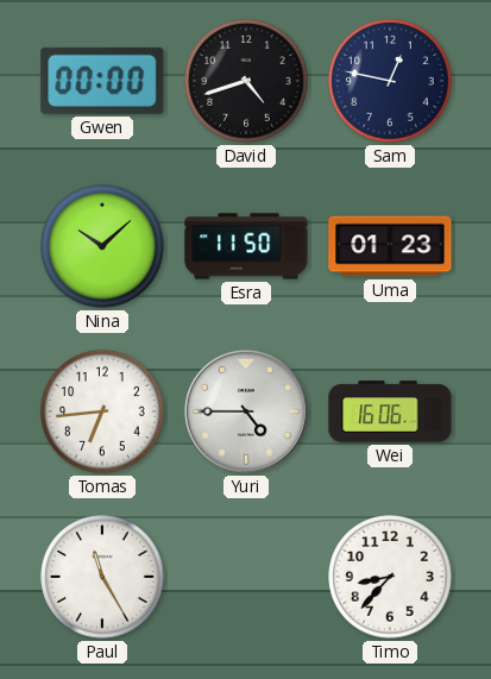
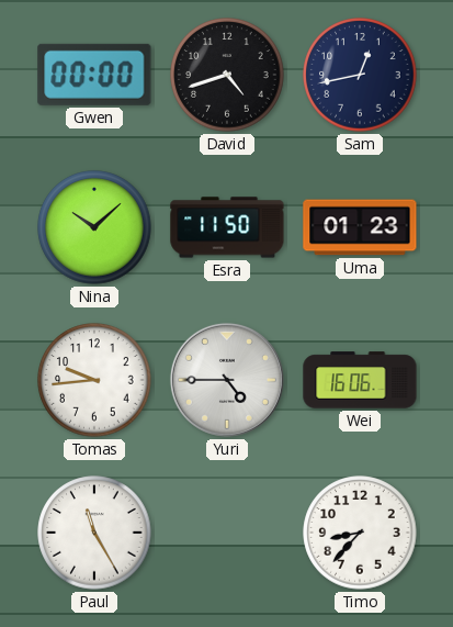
Sam: 12:47 -> 12:43
Tomas: 6:44 -> 9:44
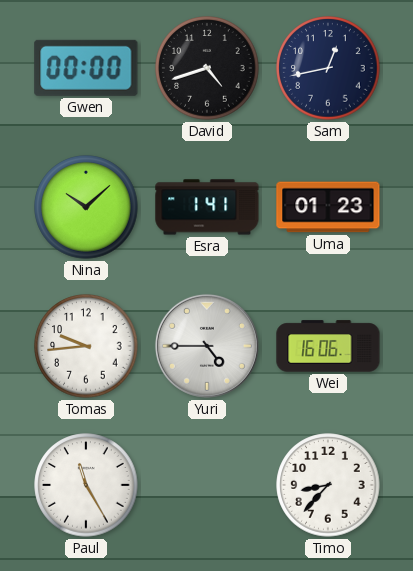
Esra: 11:50 -> 1:41
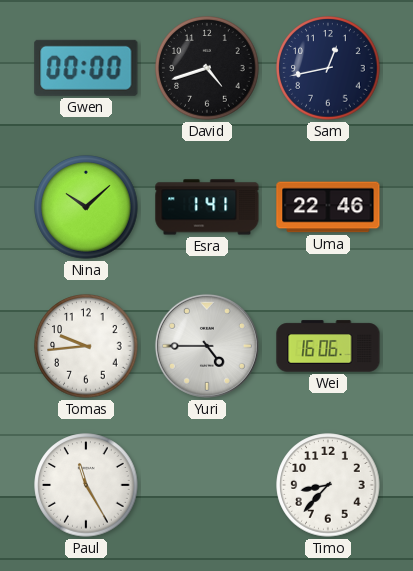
Uma: 01:23 -> 22:46
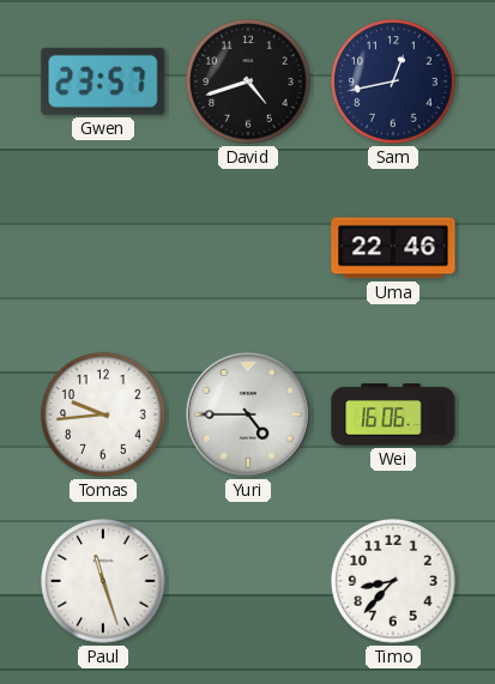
Gwen: 00:00 -> 23:57
Nina: 10:08 -> none
Esra: 1:41 -> none
Paul: 11:25 -> 11:27
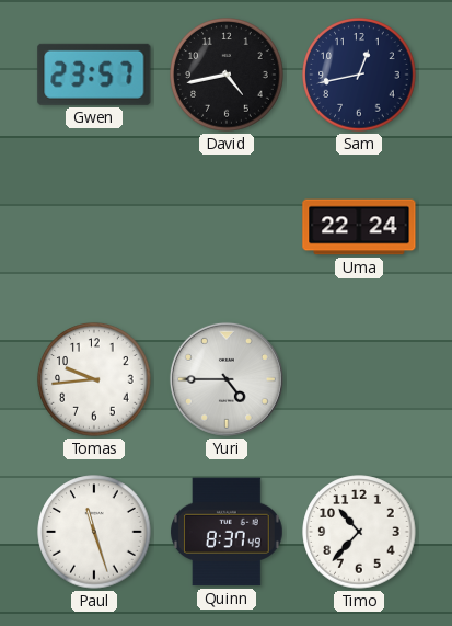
David: 4:42 -> 4:43
Uma: 22:46 -> 22:24
Wei: 16:06 -> none
Quinn: none -> 8:37
Timo: 8:37 -> 10:37
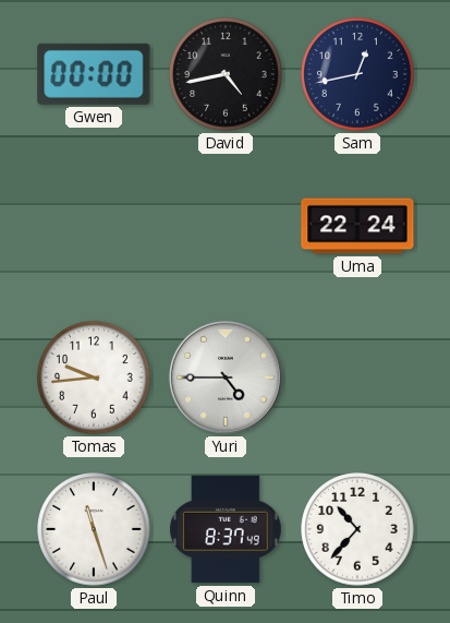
Gwen: 23:57 -> 00:00
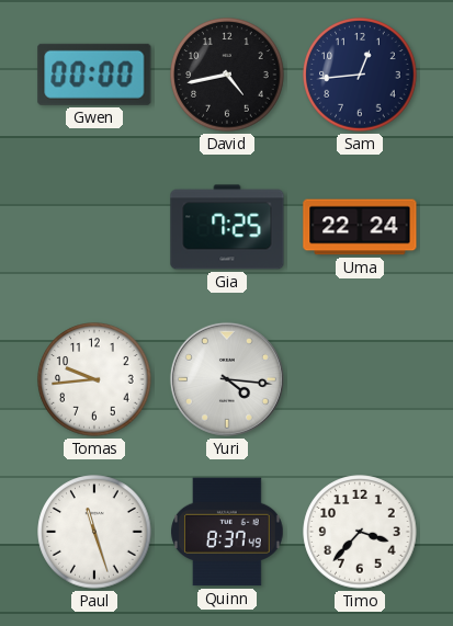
Sam: 12:43 -> 12:44
Gia: none -> 7:25
Yuri: 4:45 -> 4:16
Timo: 10:37 -> 3:37
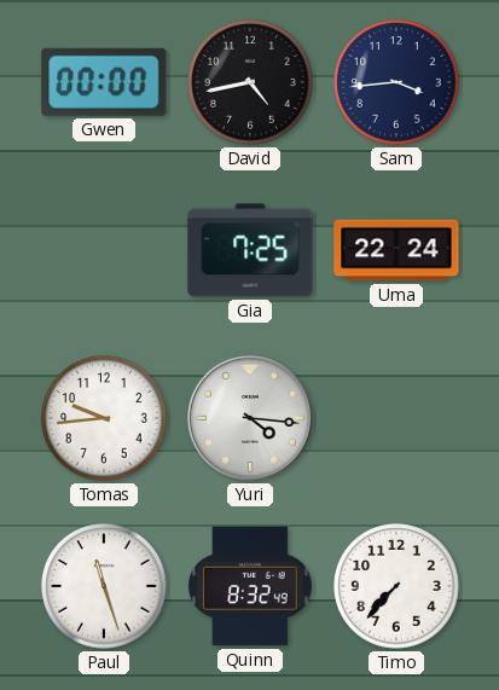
Sam: 12:44 -> 3:44
Quinn: 8:37 -> 8:32
Timo: 3:37 -> 7:37
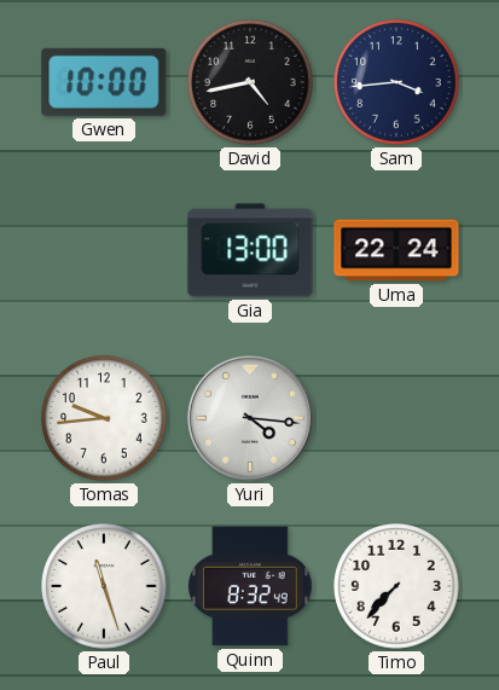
Gwen: 00:00 -> 10:00
Gia: 7:25 -> 13:00
